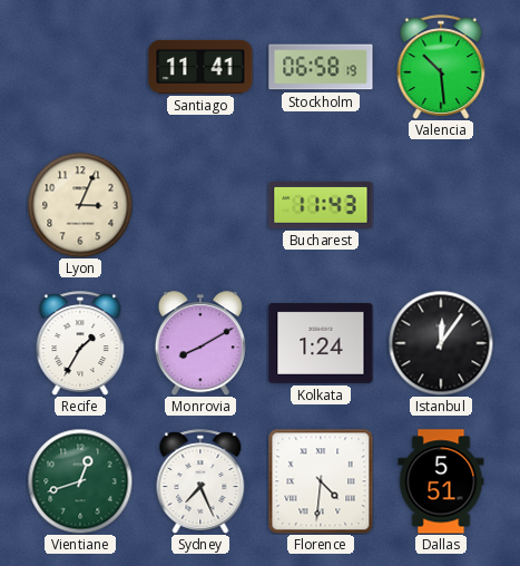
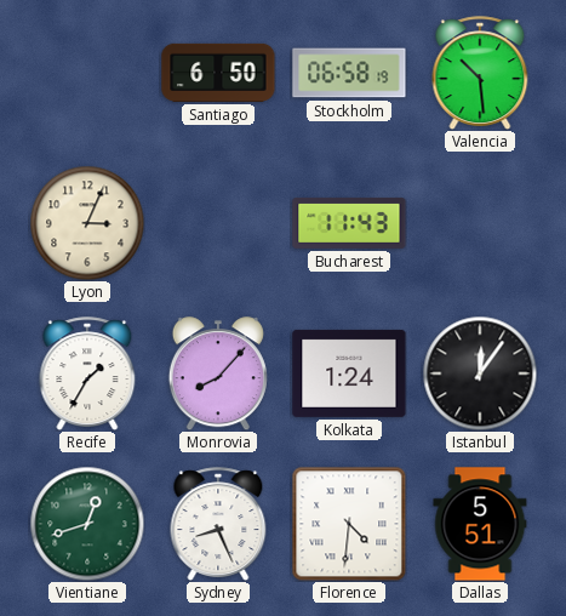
Santiago: 11:41 -> 6:50
Monrovia: 8:10 -> 8:07
Sydney: 7:26 -> 8:26
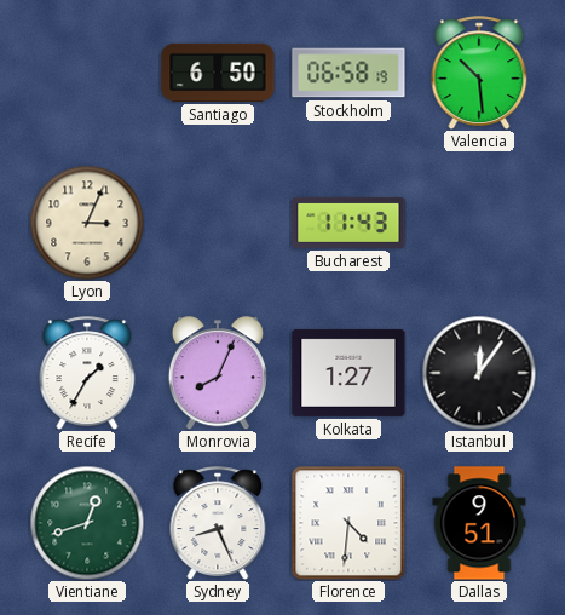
Monrovia: 8:07 -> 8:04
Kolkata: 1:24 -> 1:27
Dallas: 5:51 -> 9:51
